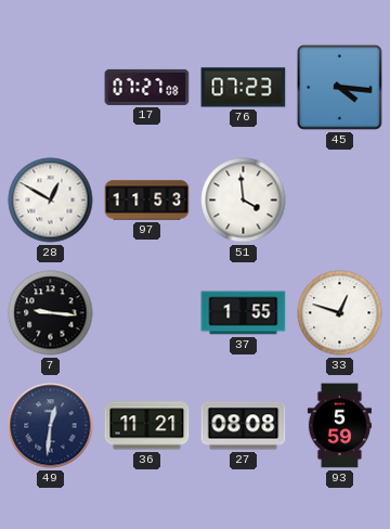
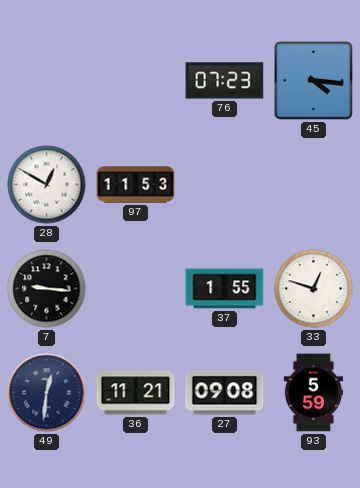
17: 07:27 -> none
51: 3:59 -> none
27: 08:08 -> 09:08
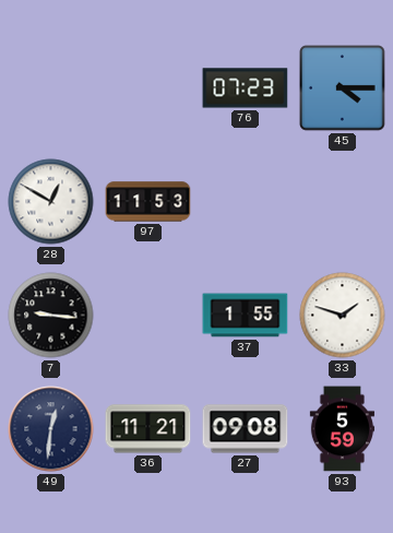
45: 4:16 -> 4:15
33: 12:48 -> 1:48
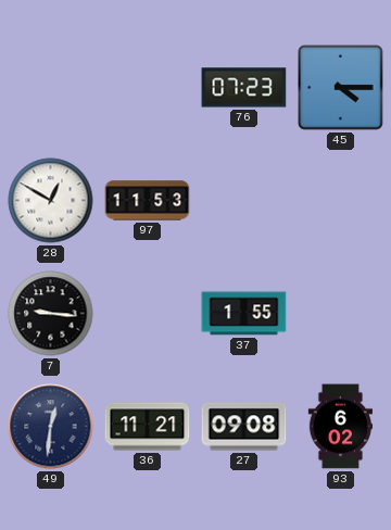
33: 1:48 -> none
93: 5:59 -> 6:02
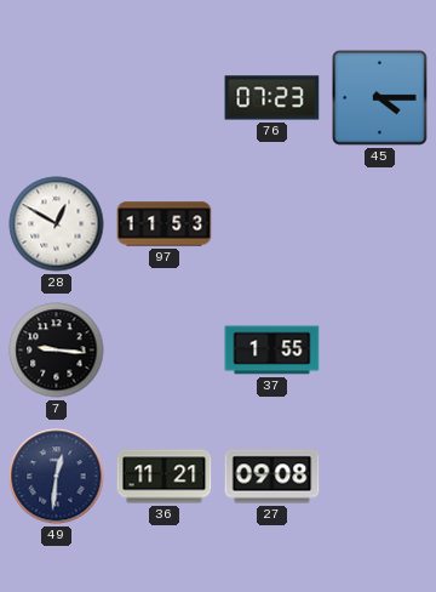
93: 6:02 -> none
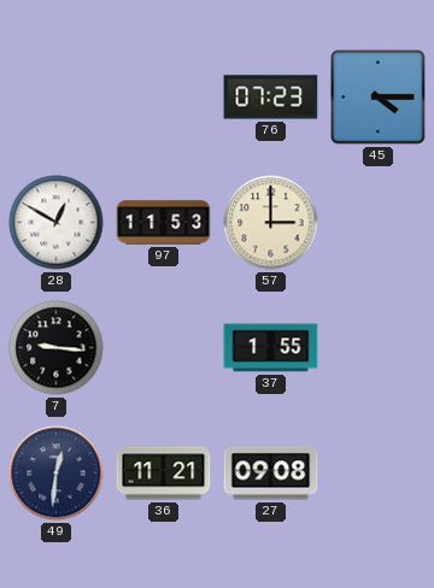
57: none -> 3:00
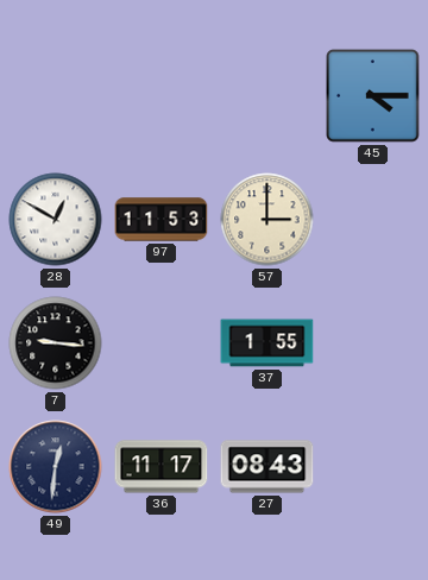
76: 07:23 -> none
36: 11:21 -> 11:17
27: 09:08 -> 08:43
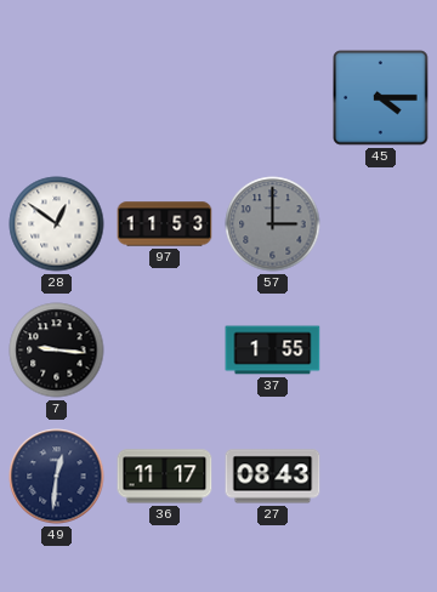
28: 12:50 -> 12:51
57 dial: cream -> grey
